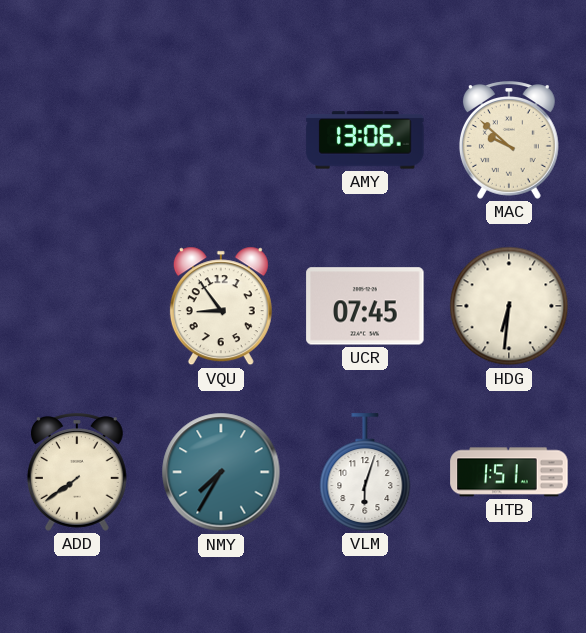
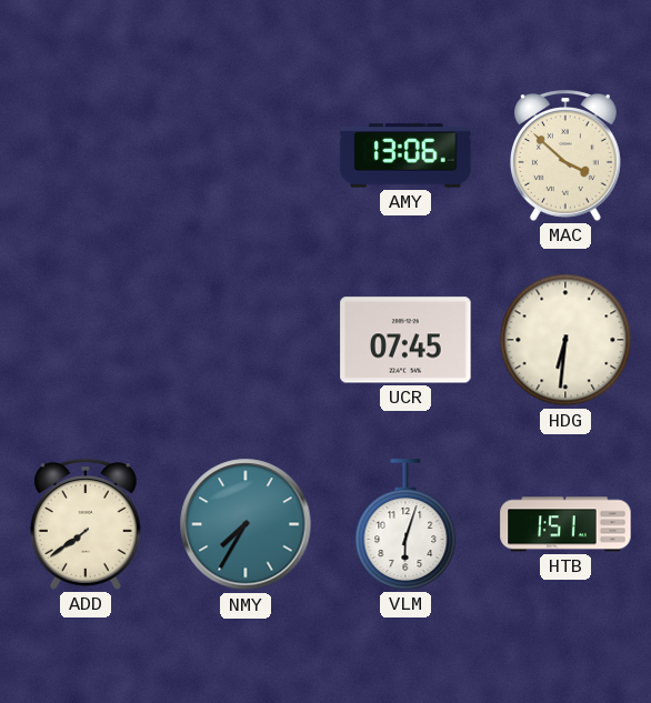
MAC: 9:52 -> 3:52
VQU: 8:54 -> none
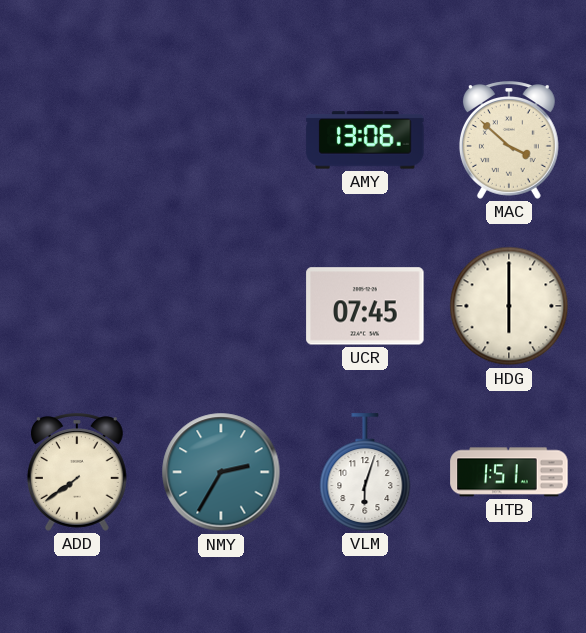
HDG: 6:31 -> 6:00
NMY: 7:35 -> 2:35
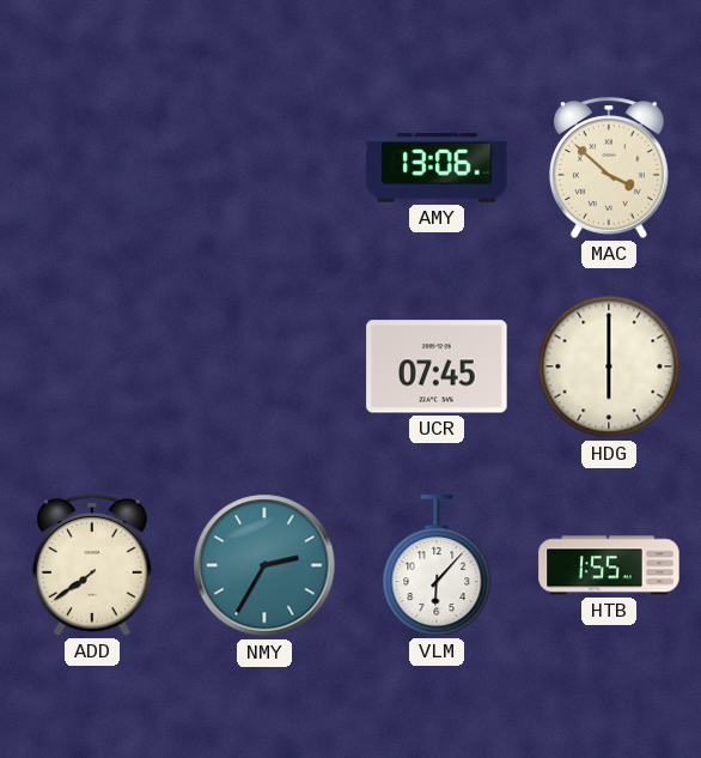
VLM: 6:03 -> 6:07
HTB: 1:51 -> 1:55
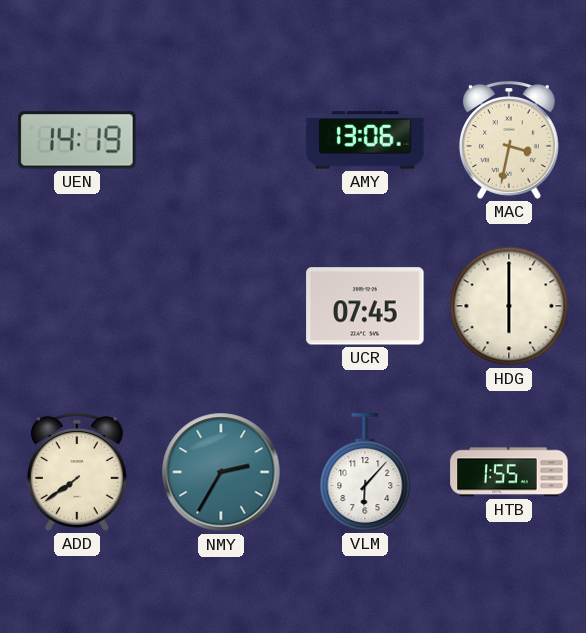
UEN: none -> 14:19
MAC: 3:52 -> 3:32
